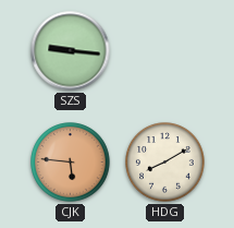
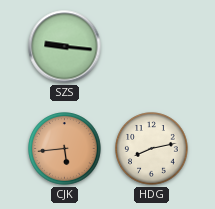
CJK: 5:46 -> 5:44
HDG: 8:10 -> 8:13
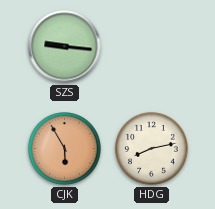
CJK: 5:44 -> 5:55
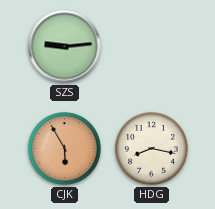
SZS: 9:16 -> 9:14
HDG: 8:13 -> 8:17
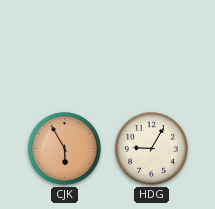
SZS: 9:14 -> none
HDG: 8:17 -> 9:05
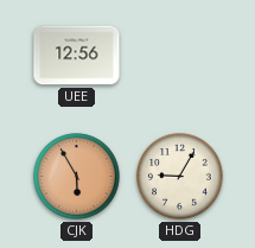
UEE: none -> 12:56
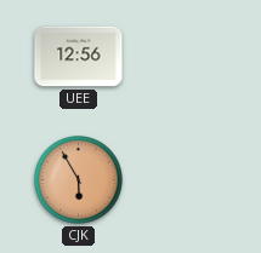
HDG: 9:05 -> none
